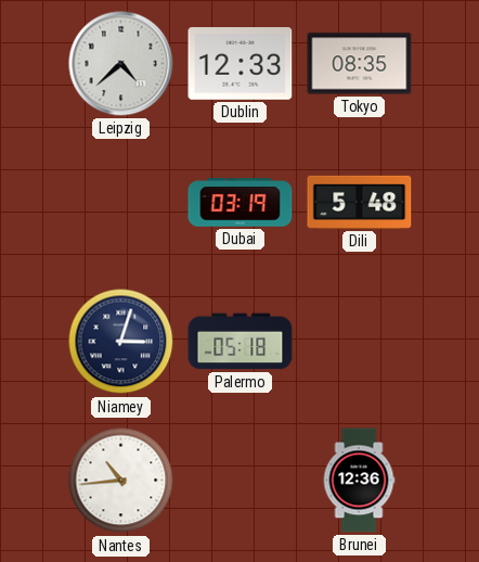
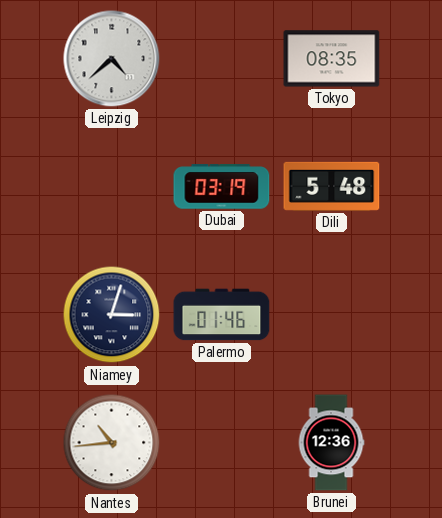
Dublin: 12:33 -> none
Palermo: 05:18 -> 01:46
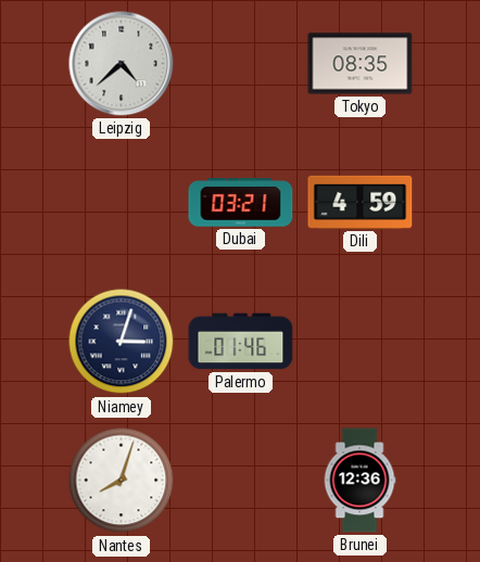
Dubai: 03:19 -> 03:21
Dili: 5:48 -> 4:59
Nantes: 10:44 -> 8:03
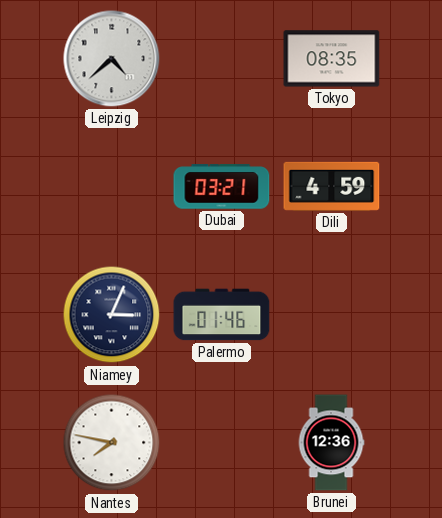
Niamey: 3:03 -> 3:04
Nantes: 8:03 -> 7:47
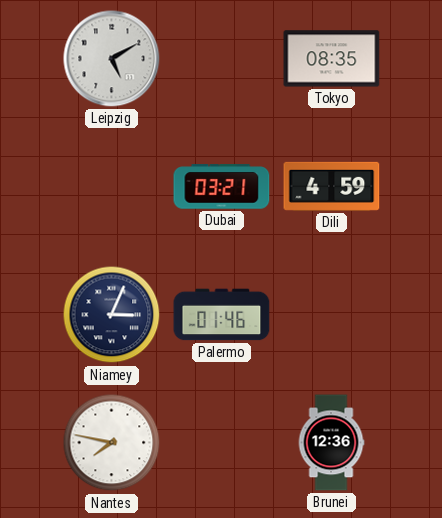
Leipzig: 4:38 -> 5:10
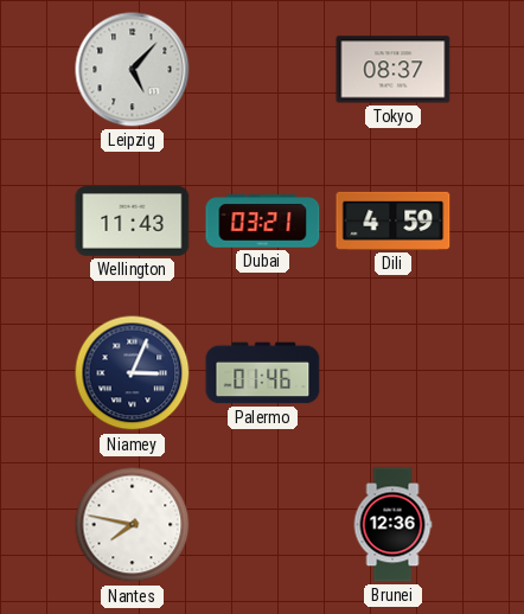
Leipzig: 5:10 -> 5:07
Tokyo: 08:35 -> 08:37
Wellington: none -> 11:43
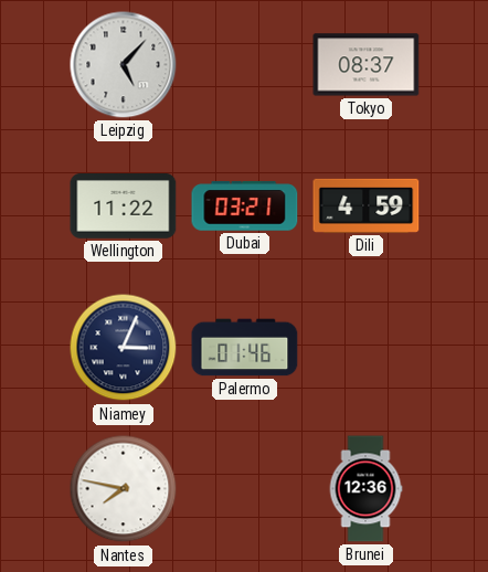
Wellington: 11:43 -> 11:22
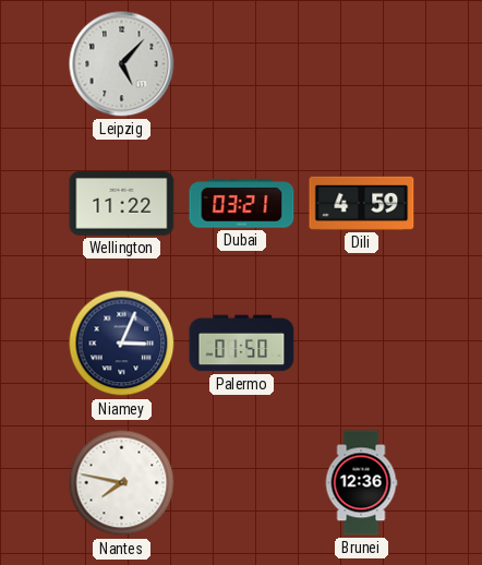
Tokyo: 08:37 -> none
Palermo: 01:46 -> 01:50
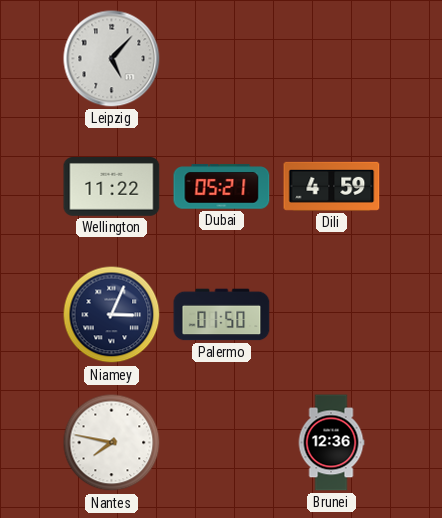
Dubai: 03:21 -> 05:21
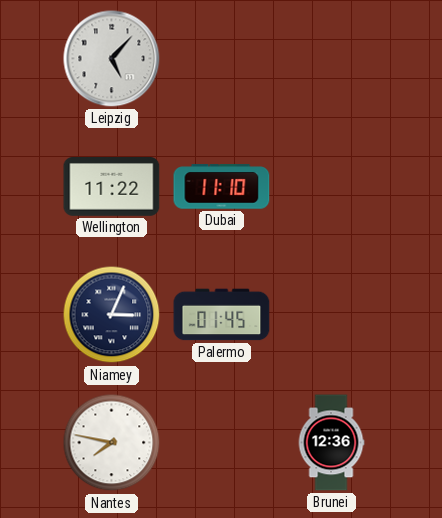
Dubai: 05:21 -> 11:10
Dili: 4:59 -> none
Palermo: 01:50 -> 01:45
